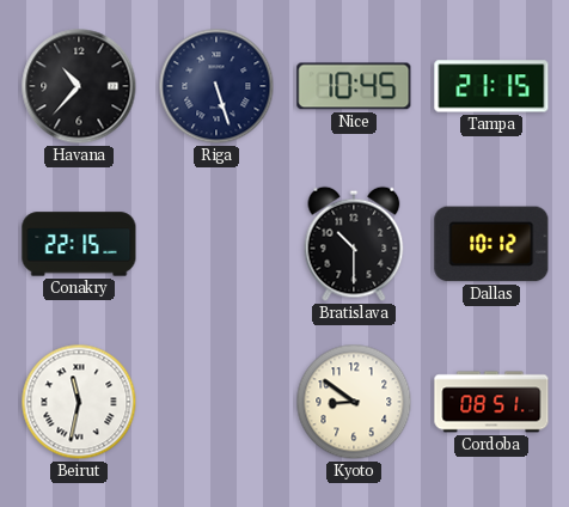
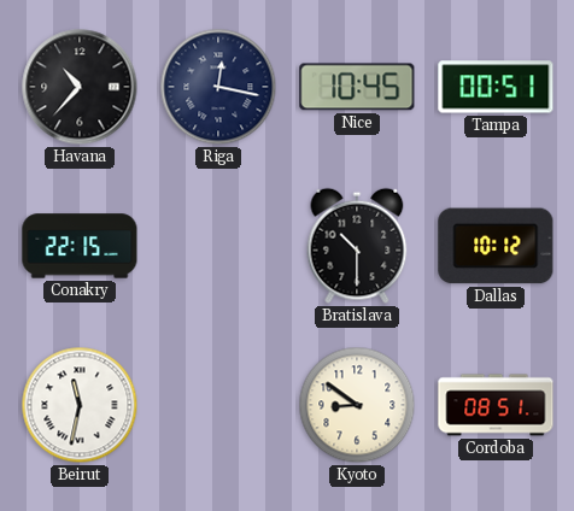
Riga: 5:27 -> 12:17
Tampa: 21:15 -> 00:51
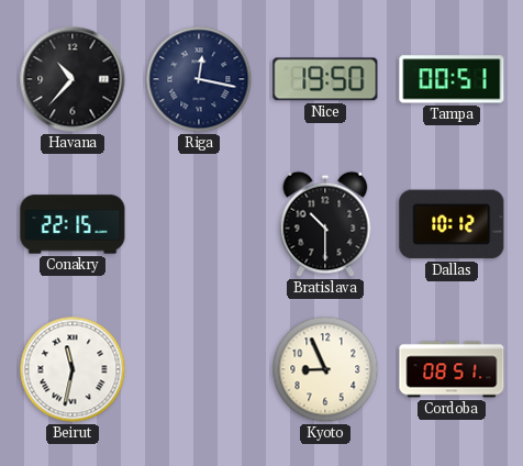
Nice: 10:45 -> 19:50
Kyoto: 8:51 -> 8:56
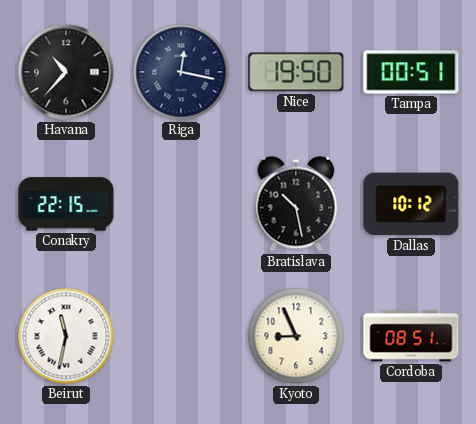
Bratislava: 10:30 -> 10:28
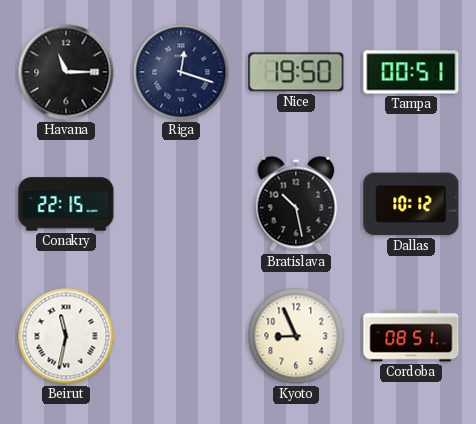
Havana: 10:37 -> 11:15
Riga: 12:17 -> 12:18
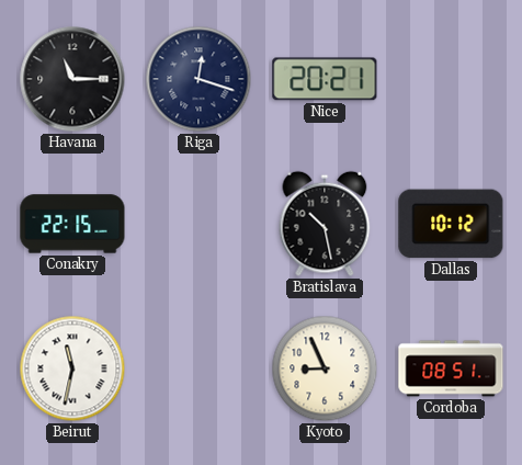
Nice: 19:50 -> 20:21
Tampa: 00:51 -> none
